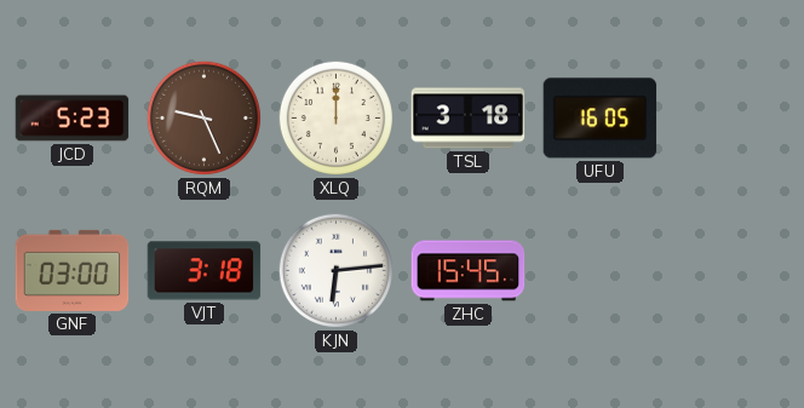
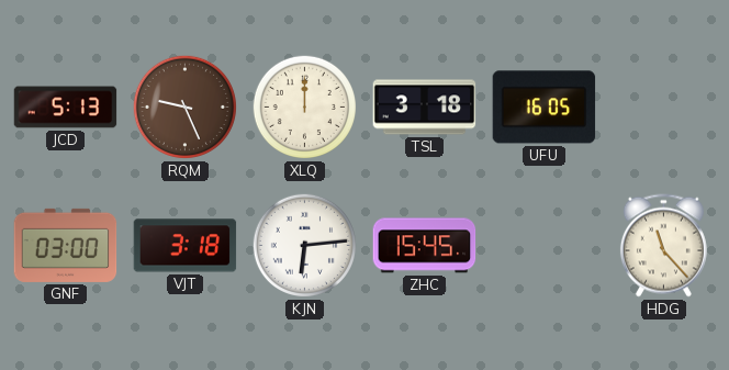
JCD: 5:23 -> 5:13
HDG: none -> 11:23
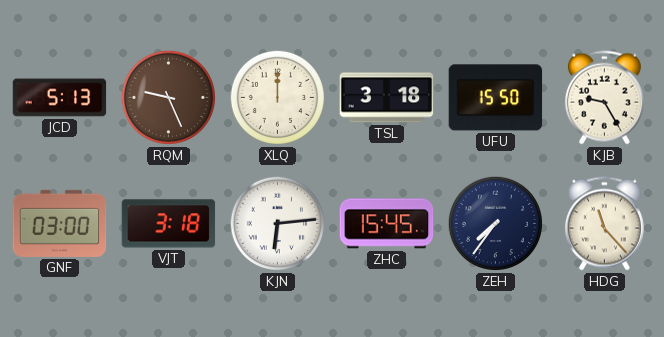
UFU: 16:05 -> 15:50
KJB: none -> 9:25
ZEH: none -> 7:36
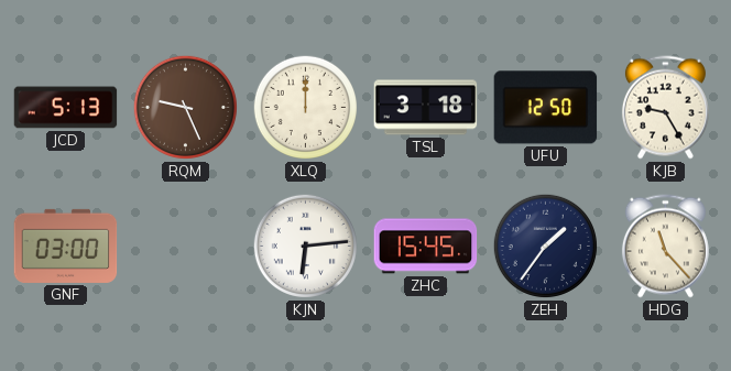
UFU: 15:50 -> 12:50
VJT: 3:18 -> none
ZEH: 7:36 -> 1:36
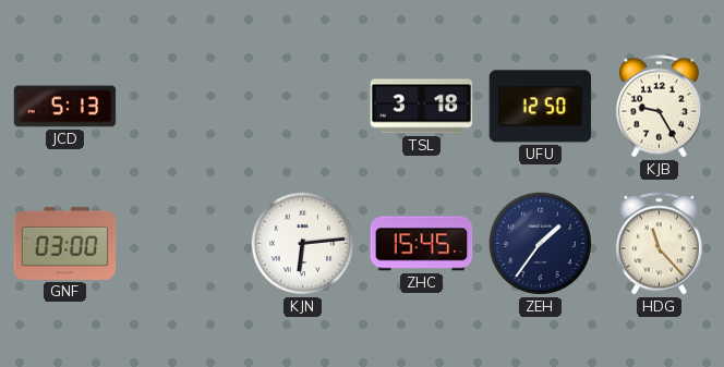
RQM: 9:26 -> none
XLQ: 12:00 -> none
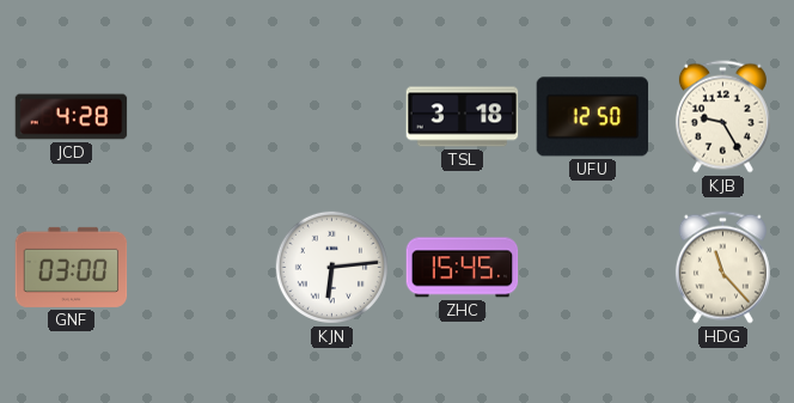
JCD: 5:13 -> 4:28
ZEH: 1:36 -> none
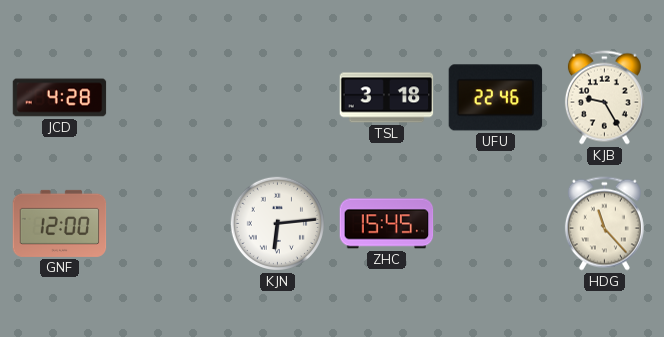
UFU: 12:50 -> 22:46
GNF: 03:00 -> 12:00
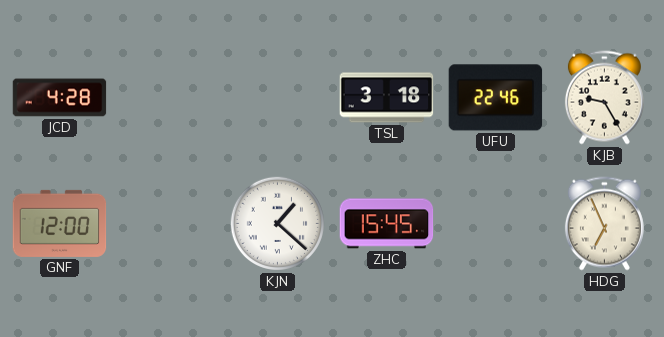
KJN: 6:14 -> 1:22
HDG: 11:23 -> 6:56
